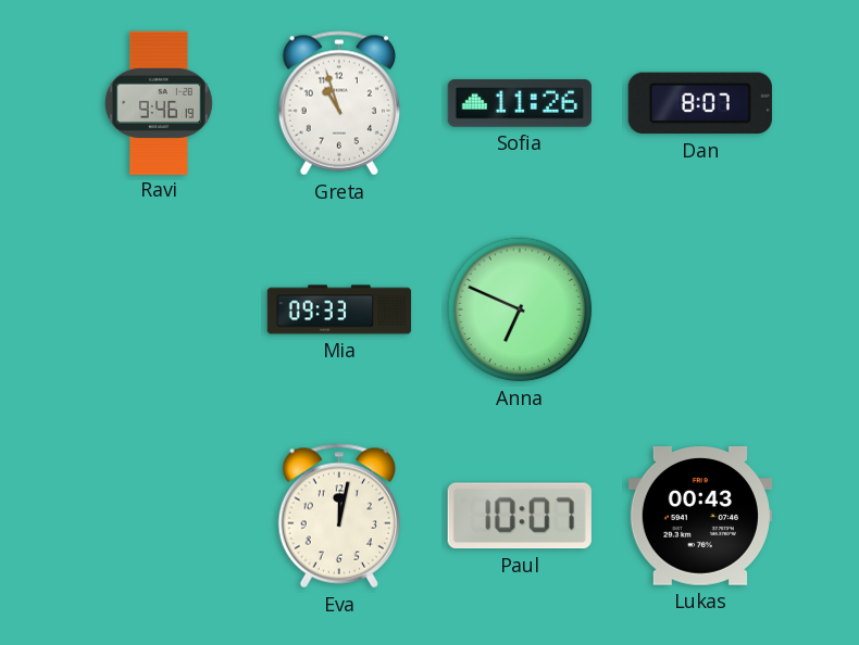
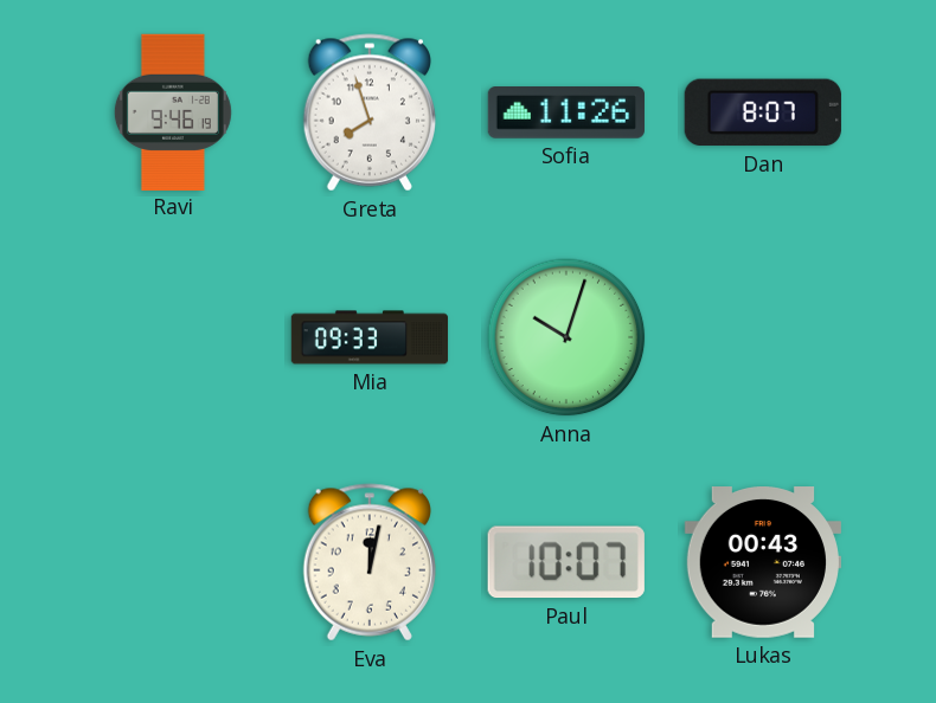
Greta: 10:57 -> 7:57
Anna: 6:49 -> 10:03
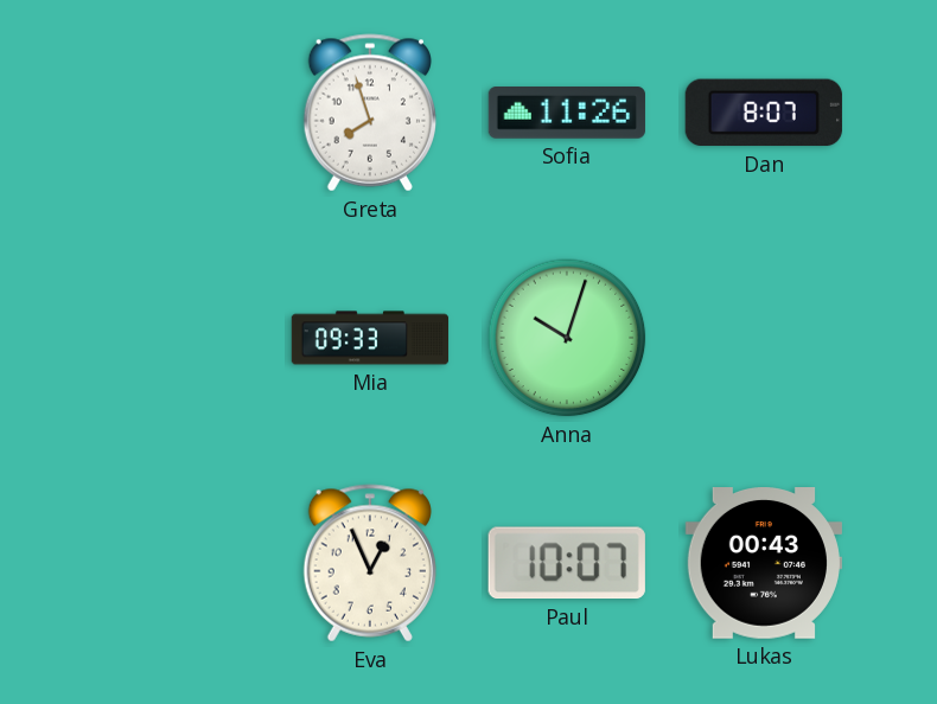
Ravi: 9:46 -> none
Eva: 12:02 -> 12:56
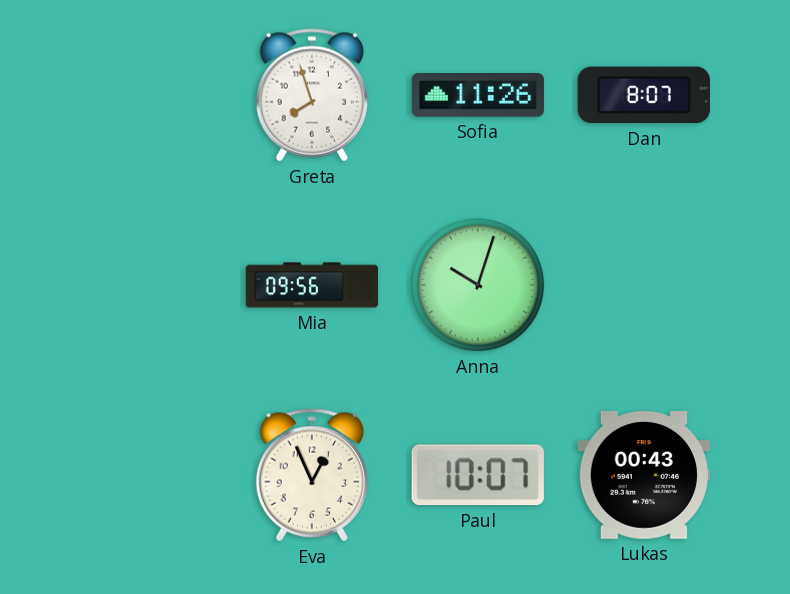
Mia: 09:33 -> 09:56
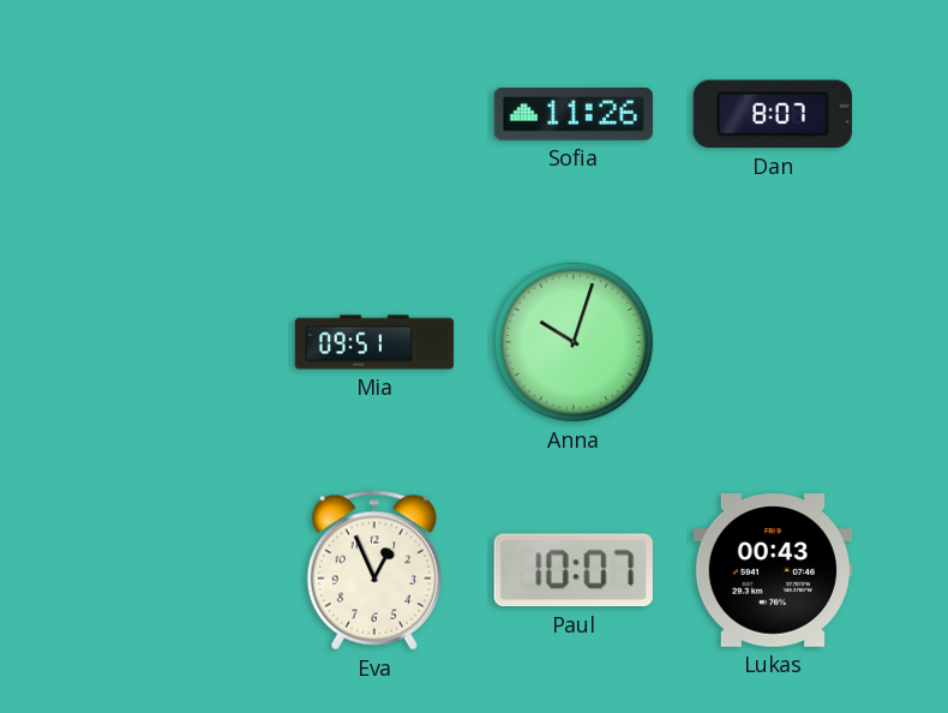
Greta: 7:57 -> none
Mia: 09:56 -> 09:51
